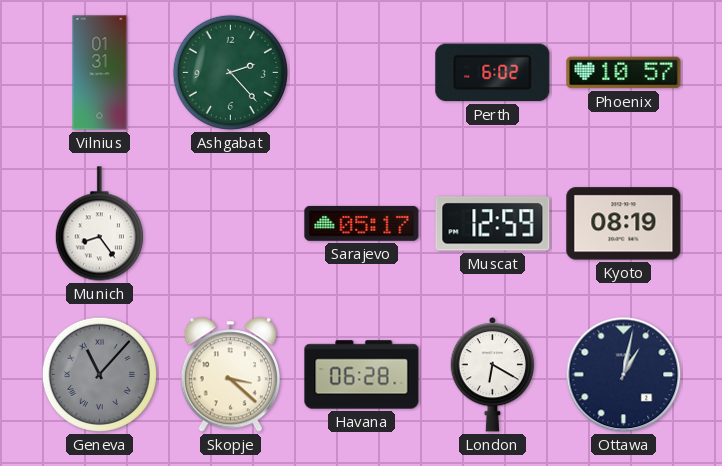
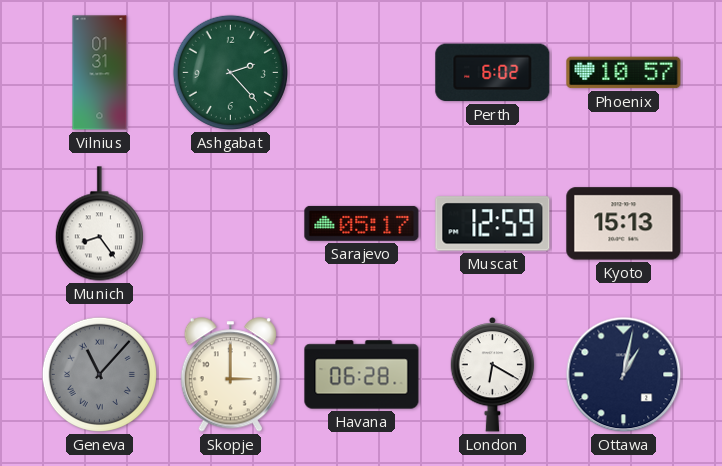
Kyoto: 08:19 -> 15:13
Skopje: 3:22 -> 3:00
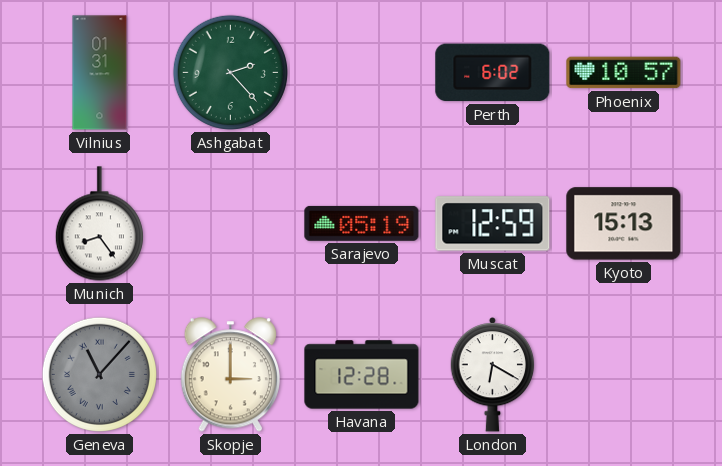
Sarajevo: 05:17 -> 05:19
Havana: 06:28 -> 12:28
Ottawa: 1:02 -> none
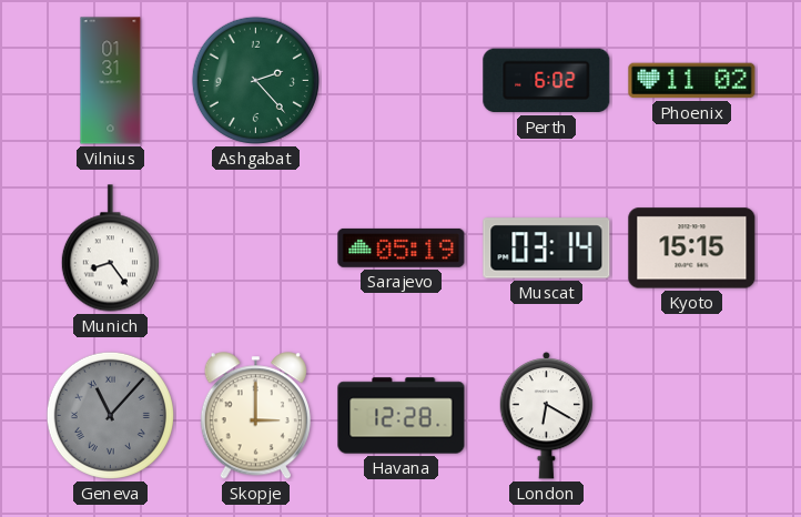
Phoenix: 10:57 -> 11:02
Muscat: 12:59 -> 03:14
Kyoto: 15:13 -> 15:15
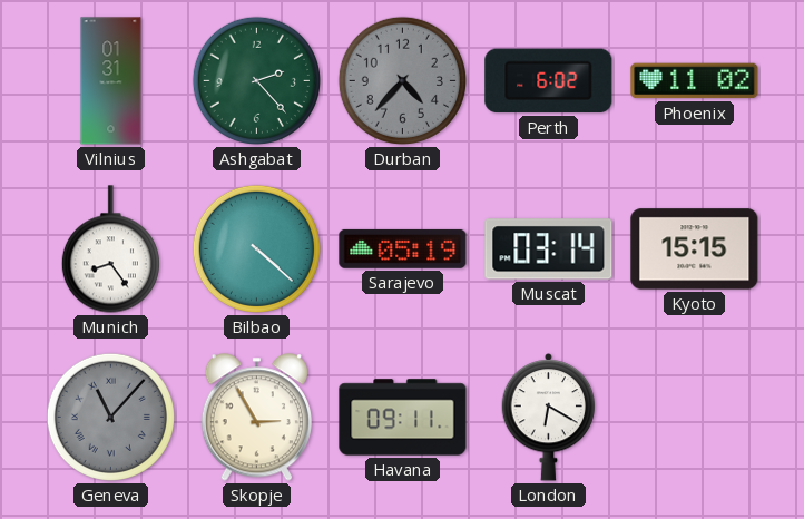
Durban: none -> 4:37
Bilbao: none -> 4:22
Skopje: 3:00 -> 2:55
Havana: 12:28 -> 09:11
